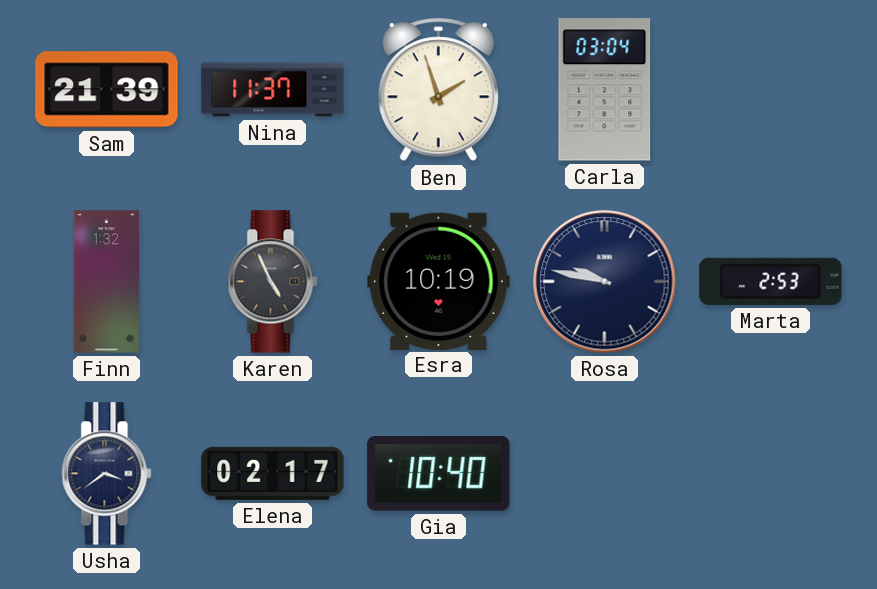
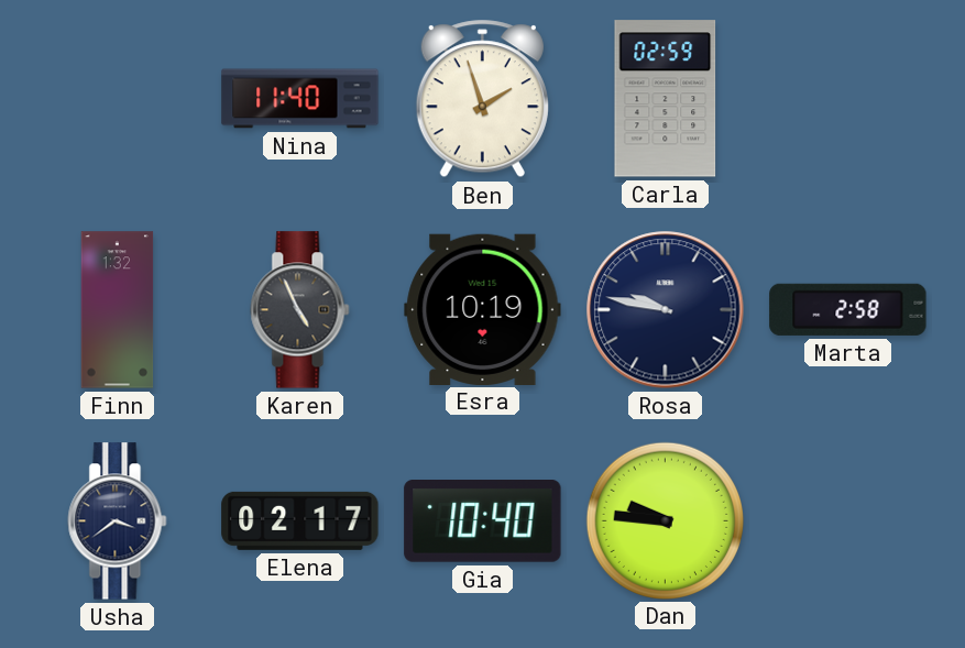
Sam: 21:39 -> none
Nina: 11:37 -> 11:40
Carla: 03:04 -> 02:59
Marta: 2:53 -> 2:58
Dan: none -> 9:46
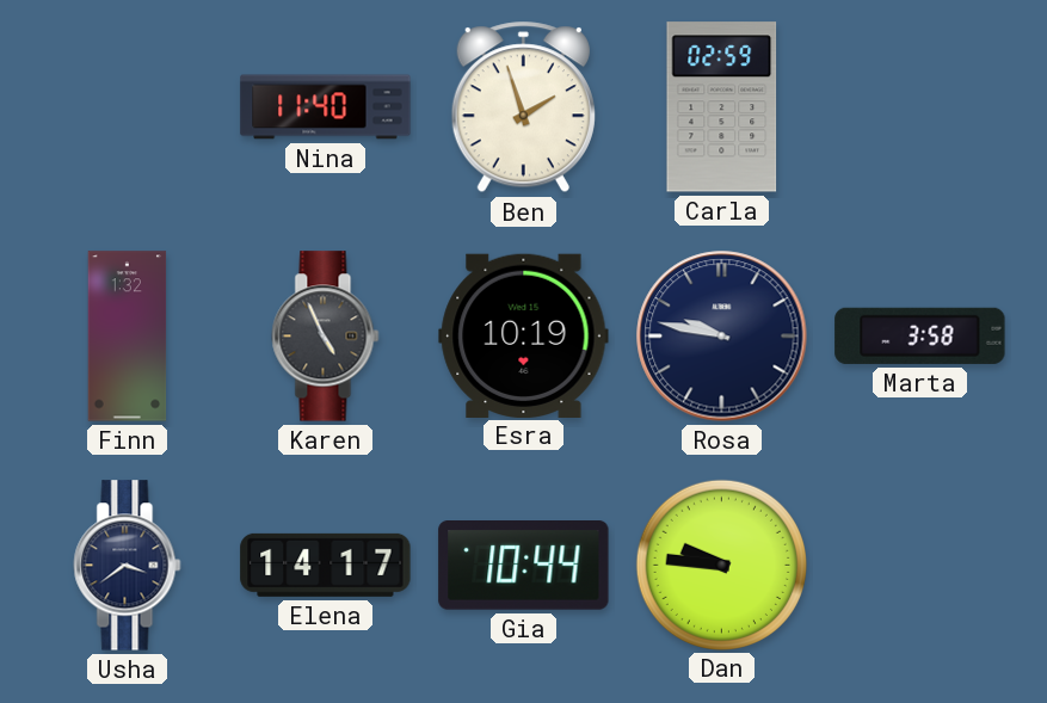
Marta: 2:58 -> 3:58
Elena: 02:17 -> 14:17
Gia: 10:40 -> 10:44
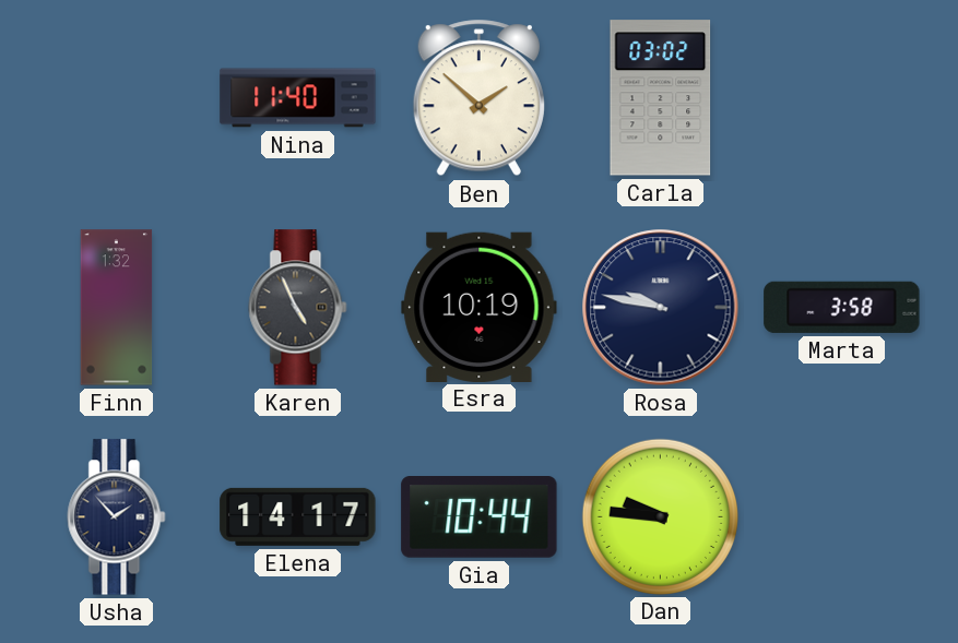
Ben: 1:57 -> 1:52
Carla: 02:59 -> 03:02
Usha: 3:39 -> 1:53
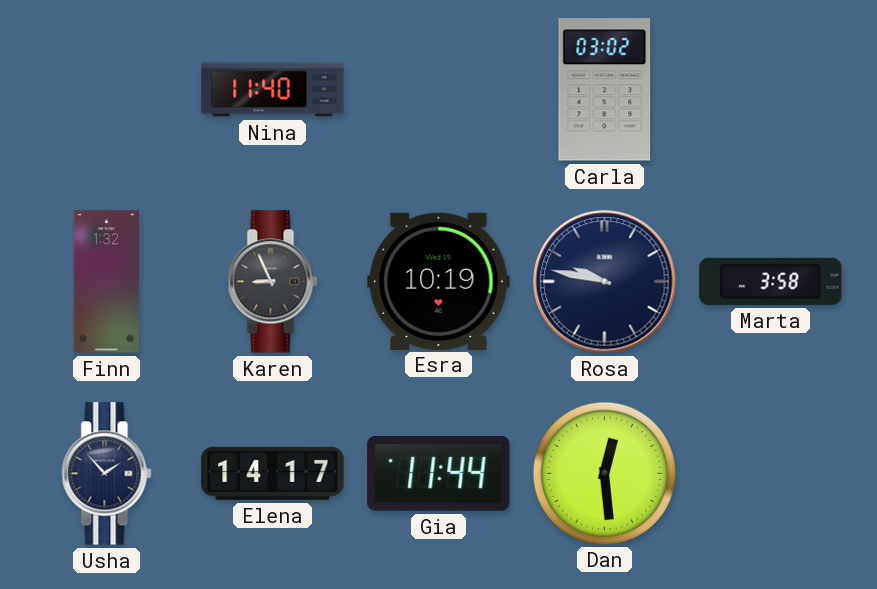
Ben: 1:52 -> none
Karen: 4:56 -> 8:56
Gia: 10:44 -> 11:44
Dan: 9:46 -> 12:29
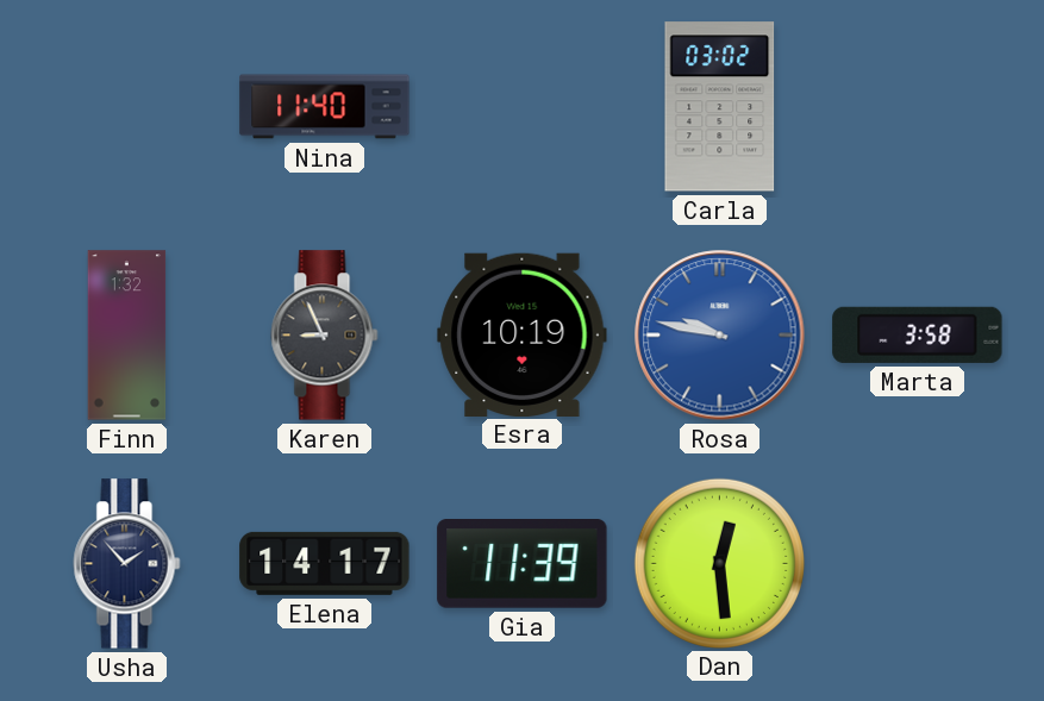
Rosa dial: navy -> blue
Gia: 11:44 -> 11:39
